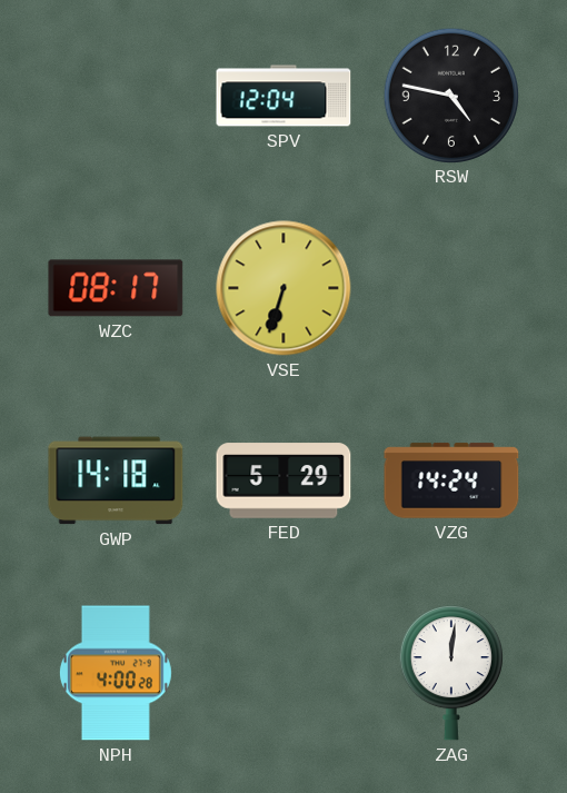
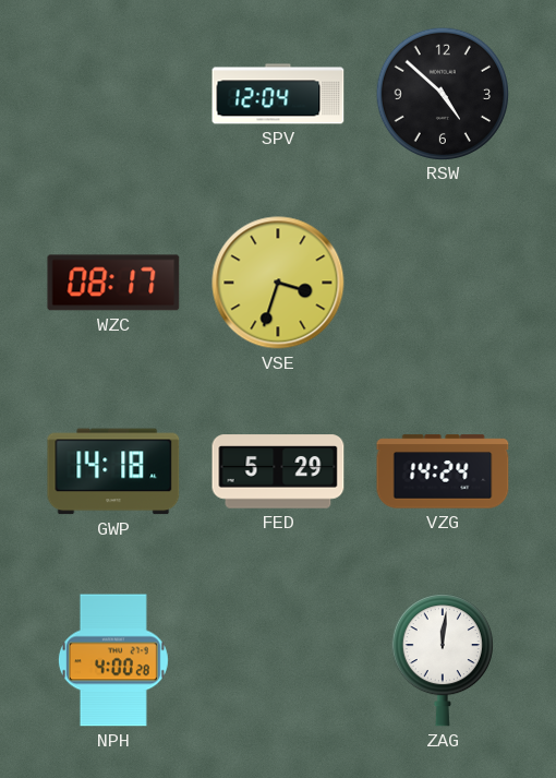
RSW: 4:47 -> 4:52
VSE: 6:33 -> 3:33
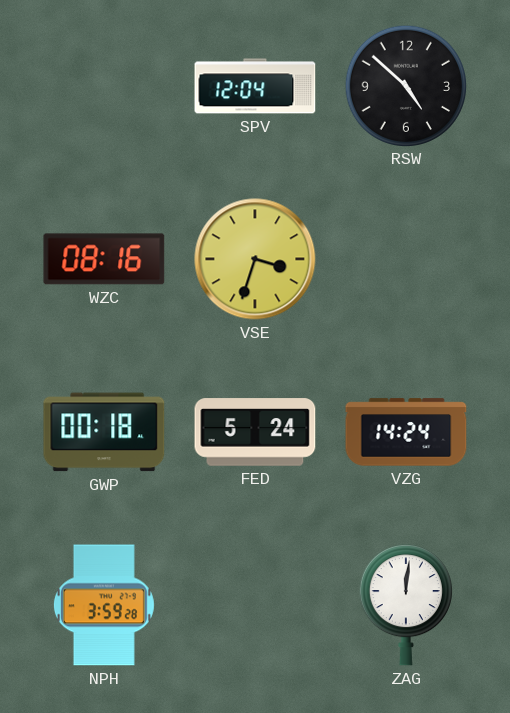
WZC: 08:17 -> 08:16
GWP: 14:18 -> 00:18
FED: 5:29 -> 5:24
NPH: 4:00 -> 3:59
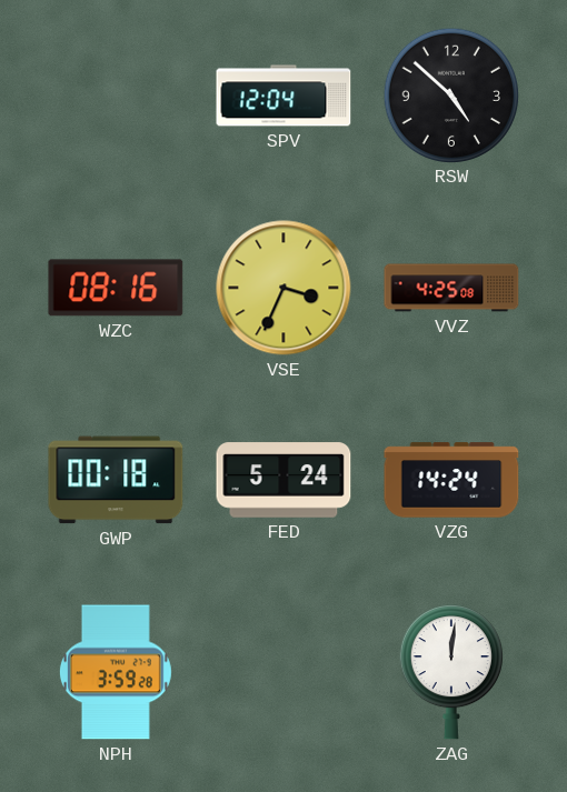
VSE: 3:33 -> 3:34
VVZ: none -> 4:25
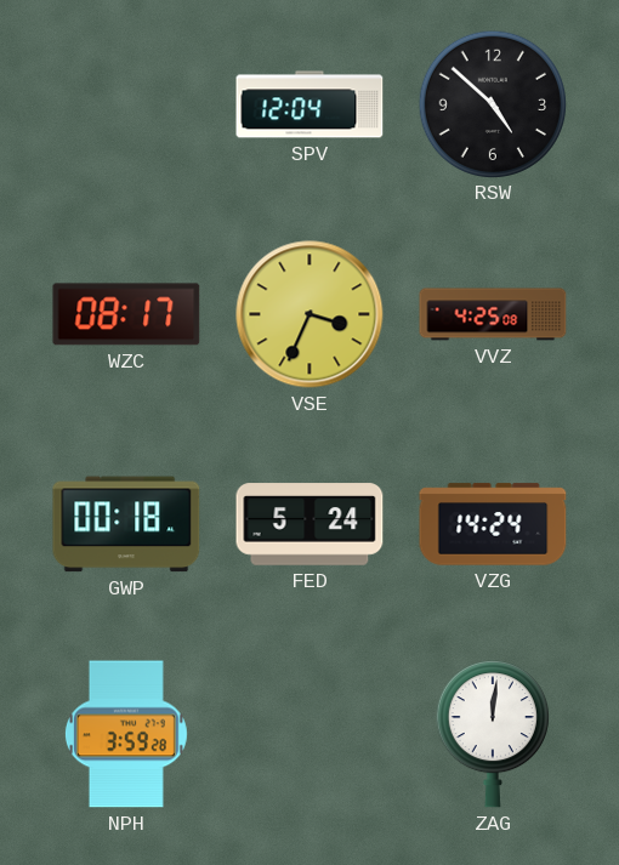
WZC: 08:16 -> 08:17
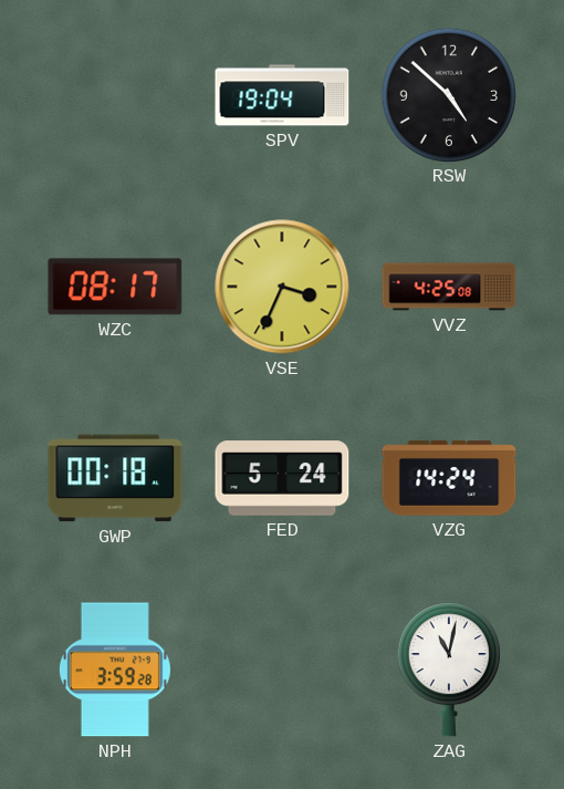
SPV: 12:04 -> 19:04
ZAG: 12:01 -> 11:02
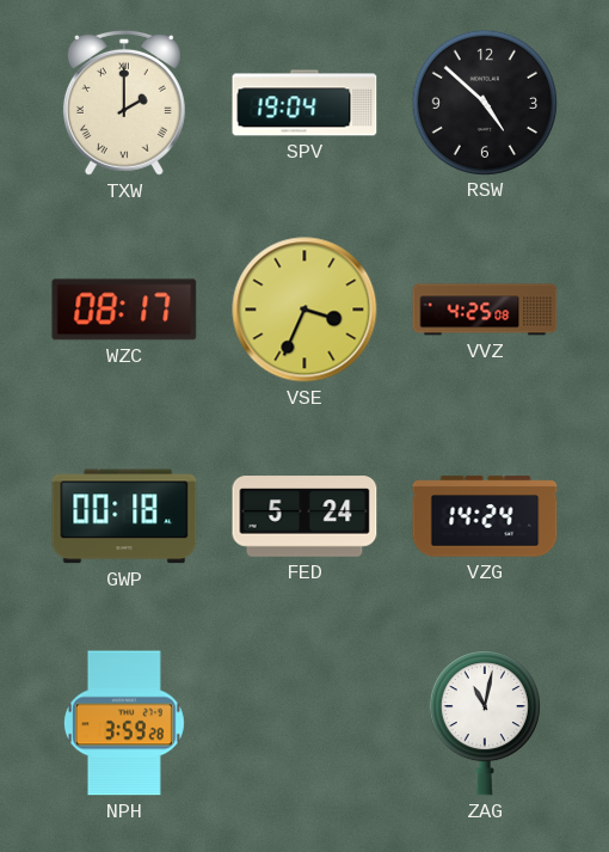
TXW: none -> 2:00
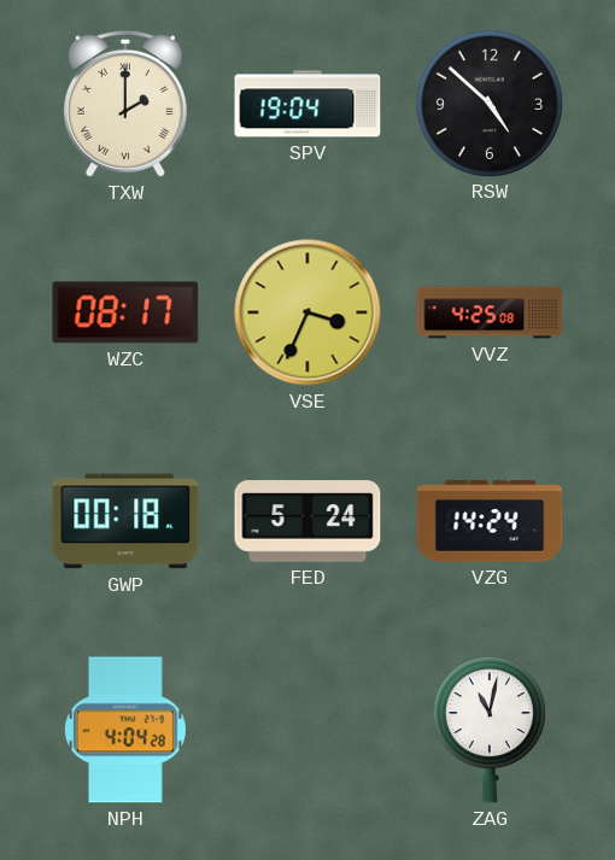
NPH: 3:59 -> 4:04
